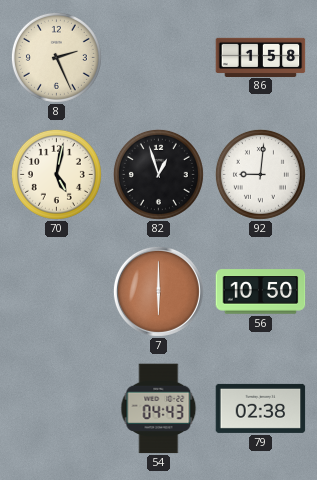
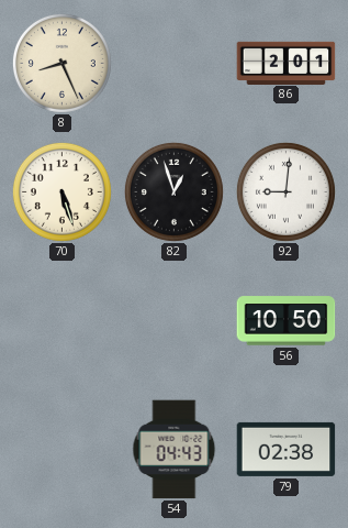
8: 2:26 -> 8:26
86: 1:58 -> 2:01
70: 5:02 -> 5:27
7: 6:00 -> none
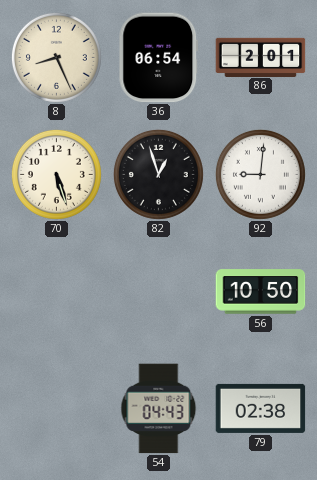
36: none -> 06:54
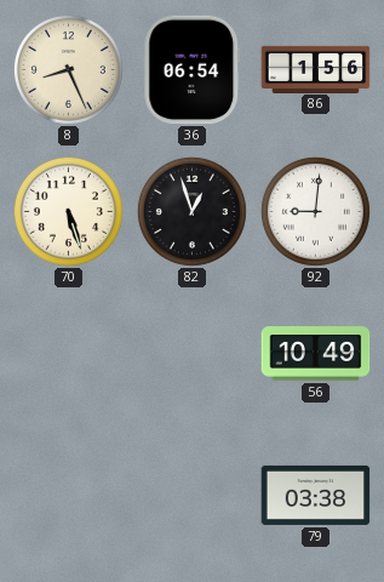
86: 2:01 -> 1:56
56: 10:50 -> 10:49
54: 04:43 -> none
79: 02:38 -> 03:38
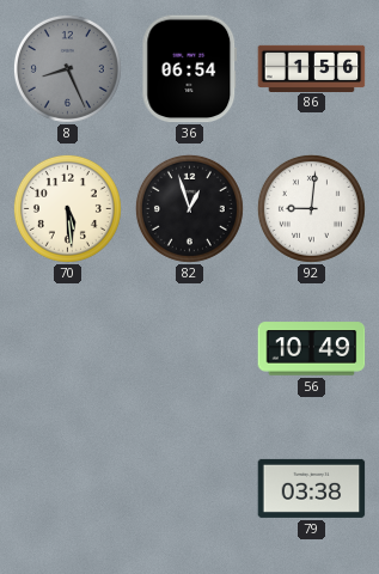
8 dial: cream -> grey
70: 5:27 -> 5:29
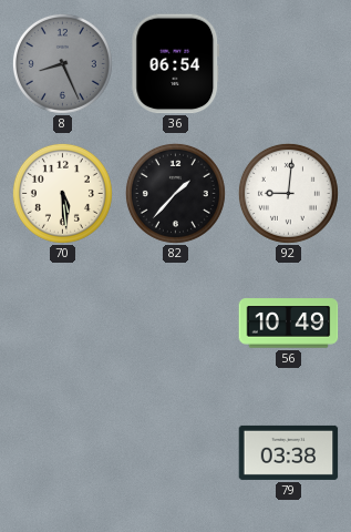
86: 1:56 -> none
82: 12:57 -> 1:37
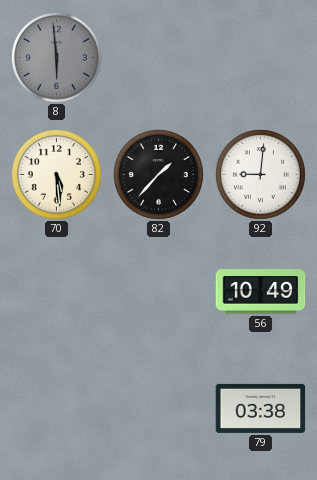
8: 8:26 -> 5:59
36: 06:54 -> none
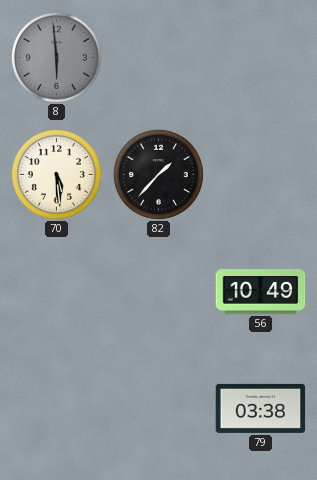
92: 9:01 -> none
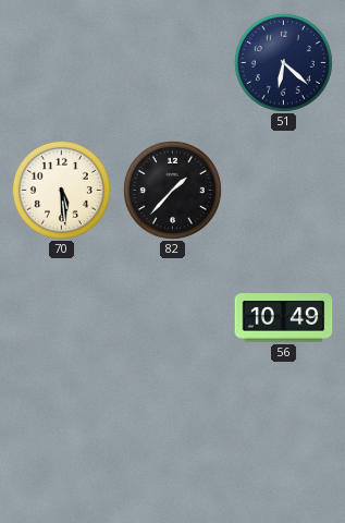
8: 5:59 -> none
51: none -> 6:22
79: 03:38 -> none
